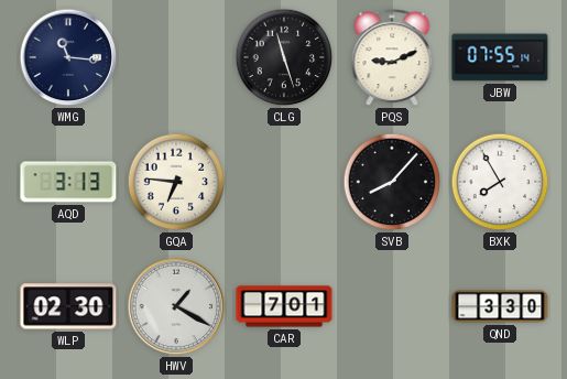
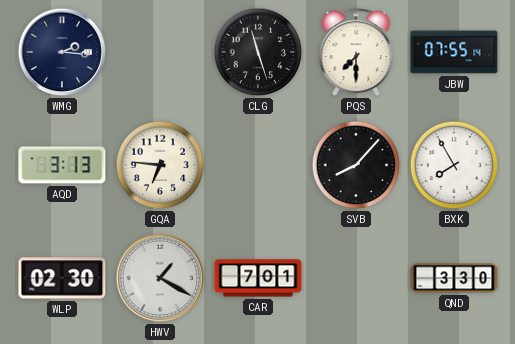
WMG: 11:16 -> 2:16
PQS: 9:11 -> 7:30
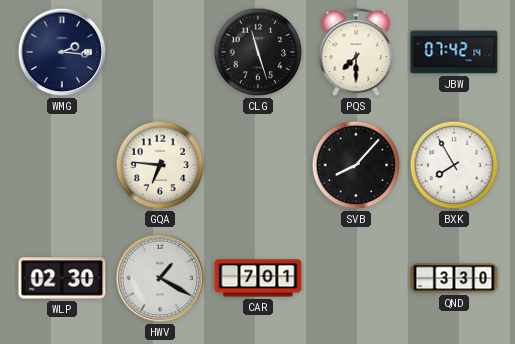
JBW: 07:55 -> 07:42
AQD: 3:13 -> none
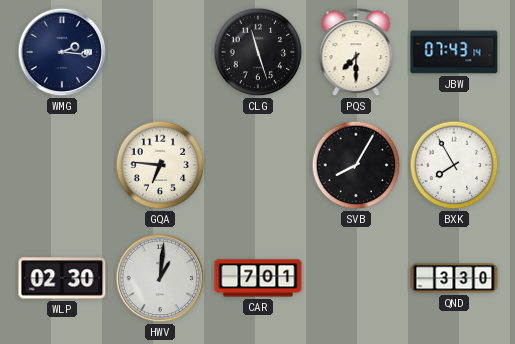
JBW: 07:42 -> 07:43
SVB: 8:07 -> 8:05
HWV: 1:20 -> 1:01
